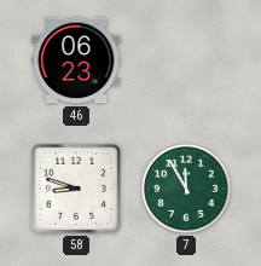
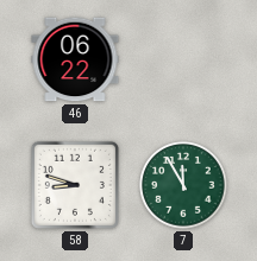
46: 06:23 -> 06:22
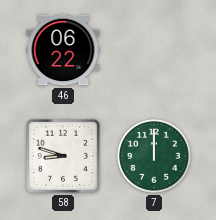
7: 11:55 -> 12:00
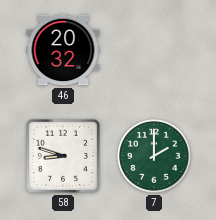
46: 06:22 -> 20:32
7: 12:00 -> 2:00
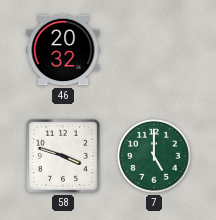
58: 8:48 -> 3:48
7: 2:00 -> 5:00
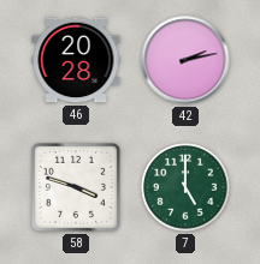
46: 20:32 -> 20:28
42: none -> 2:13
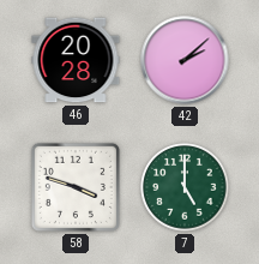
42: 2:13 -> 2:08
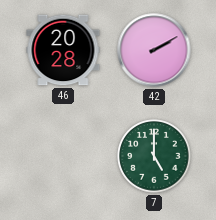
42: 2:08 -> 2:10
58: 3:48 -> none
